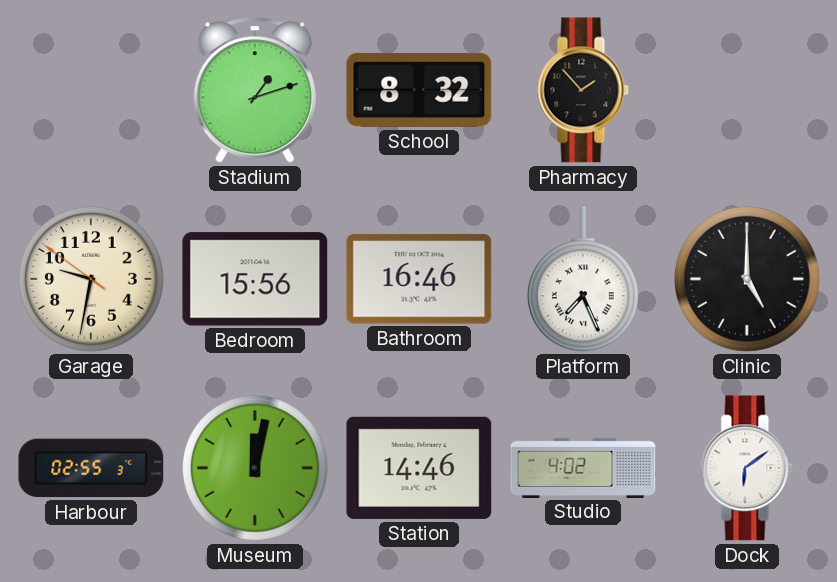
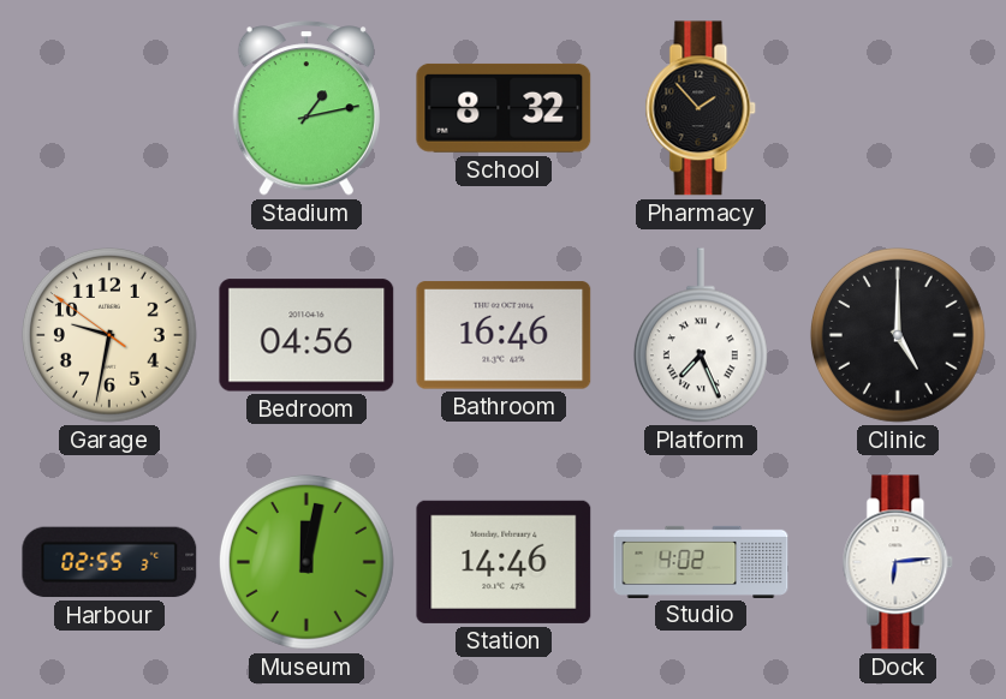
Stadium: 1:12 -> 1:13
Bedroom: 15:56 -> 04:56
Dock: 6:09 -> 6:14
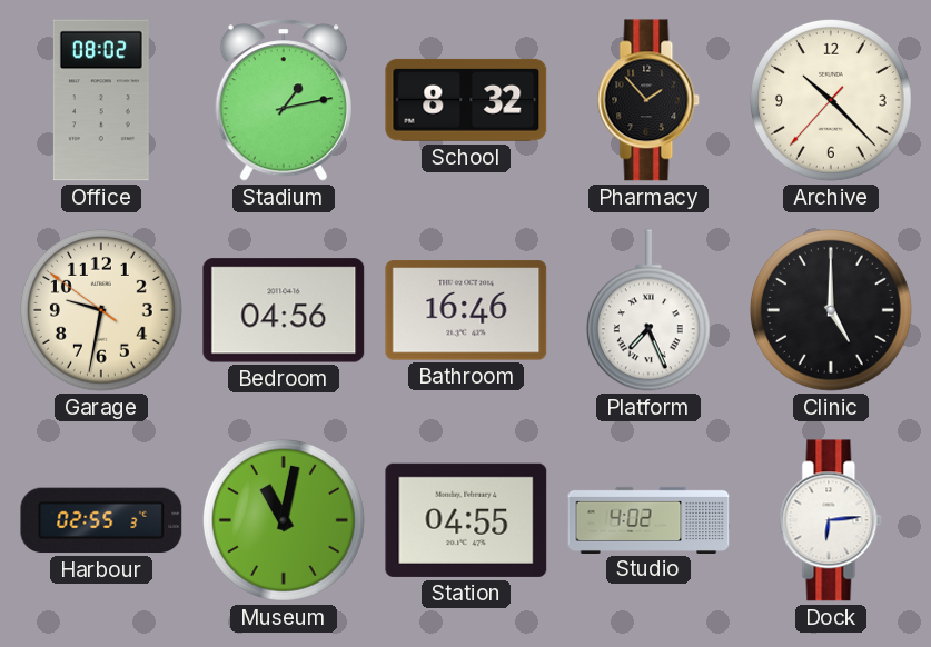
Office: none -> 08:02
Archive: none -> 10:22
Museum: 12:02 -> 11:02
Station: 14:46 -> 04:55
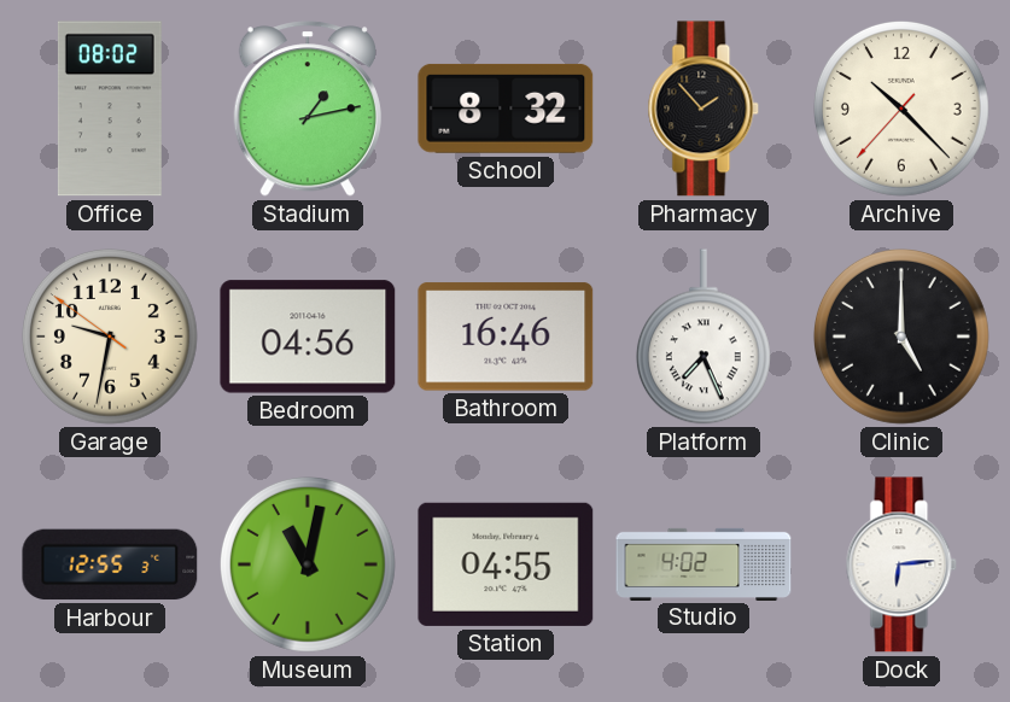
Harbour: 02:55 -> 12:55
